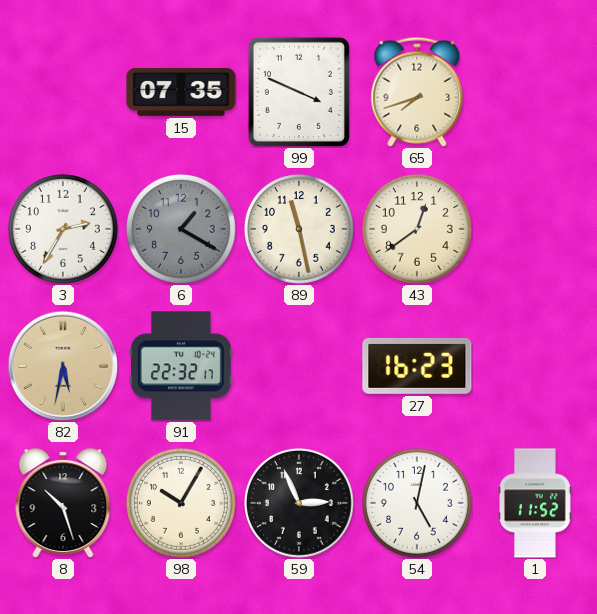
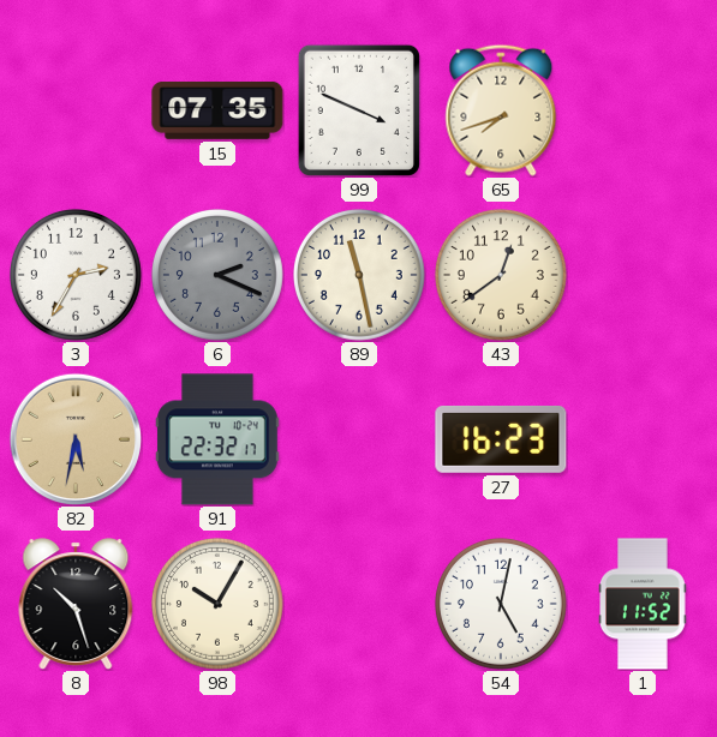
6: 1:20 -> 2:19
59: 2:56 -> none
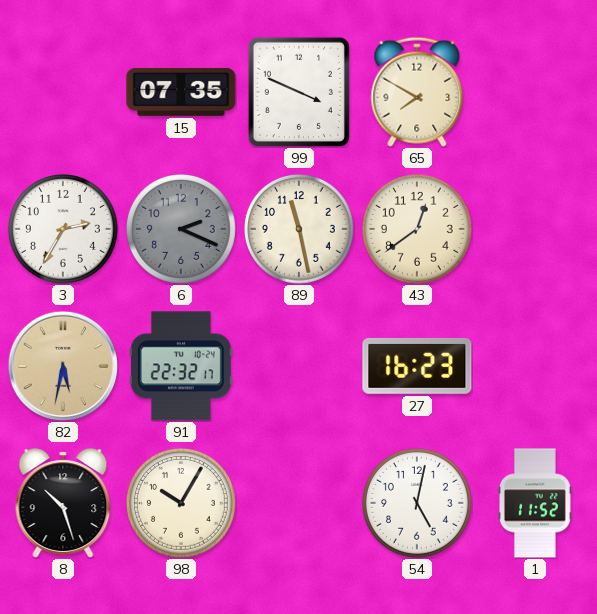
65: 7:42 -> 7:50
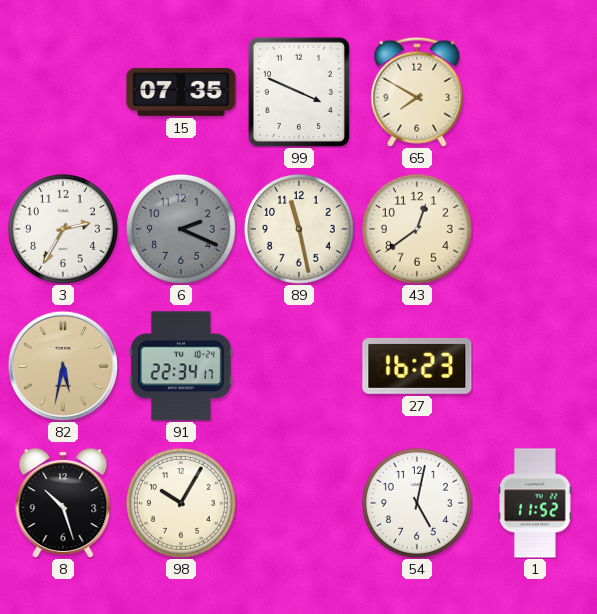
91: 22:32 -> 22:34
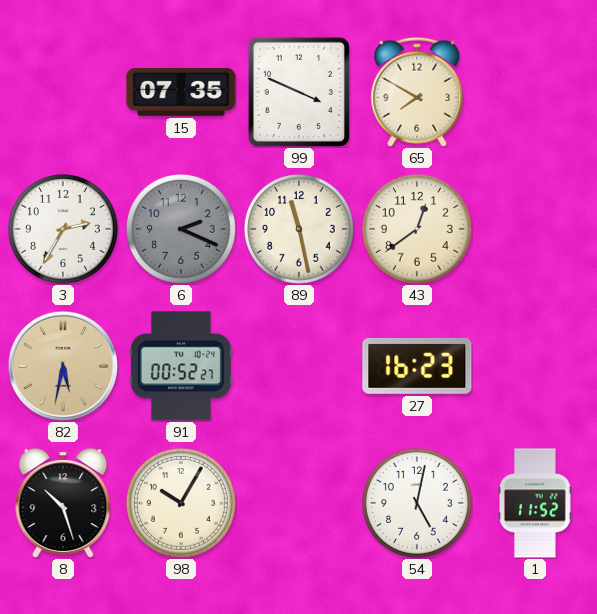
91: 22:34 -> 00:52
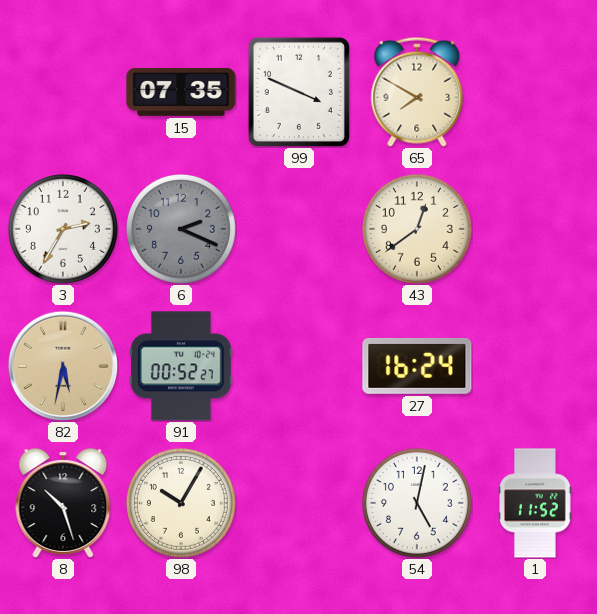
89: 11:28 -> none
27: 16:23 -> 16:24
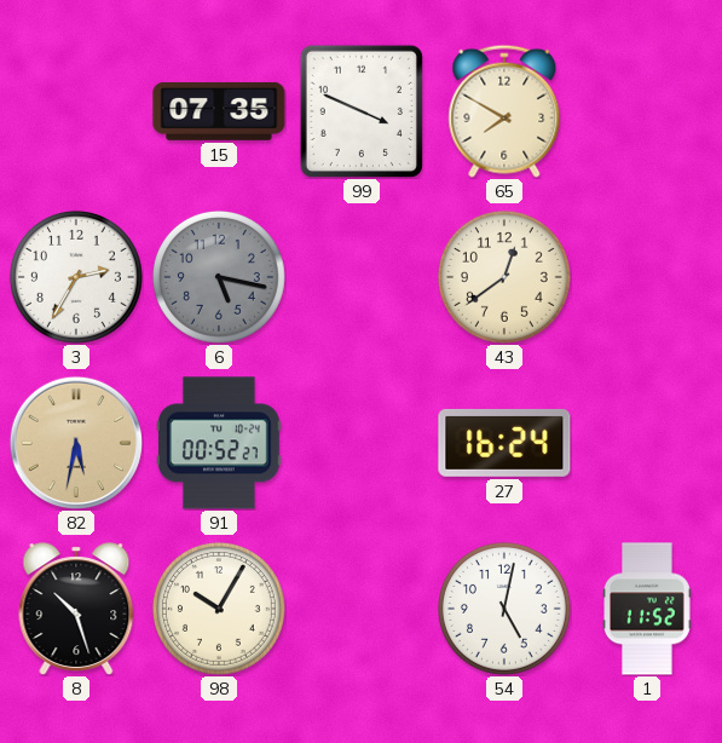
6: 2:19 -> 5:17
